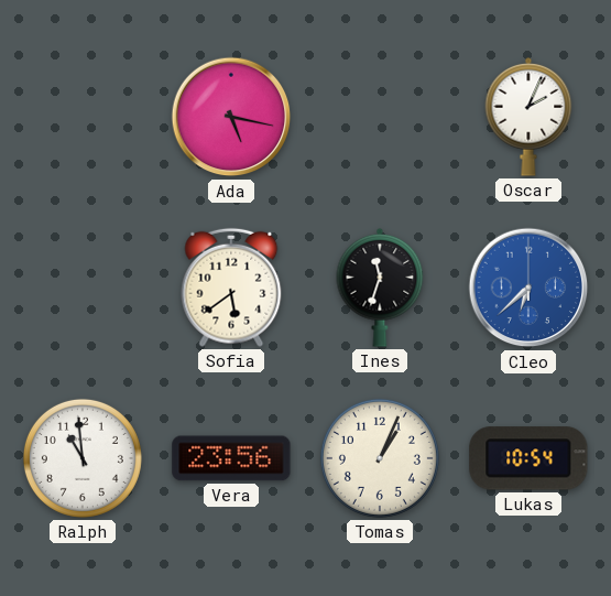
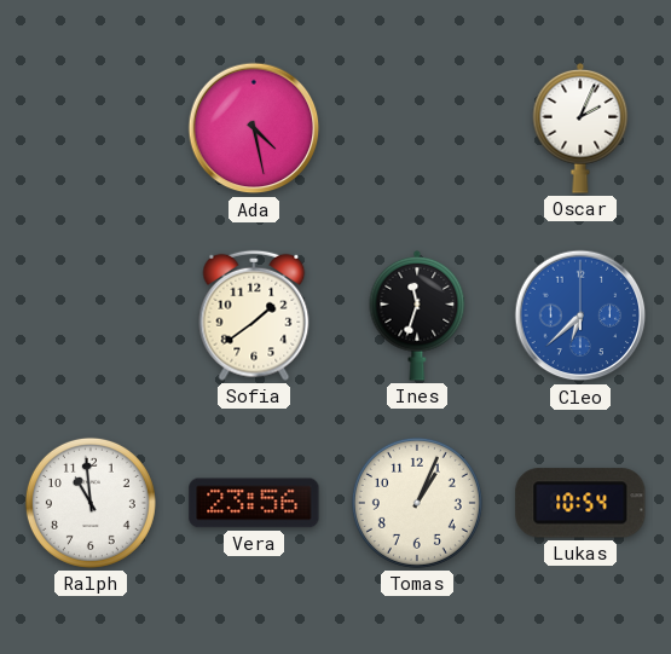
Ada: 5:17 -> 4:28
Sofia: 5:39 -> 1:39
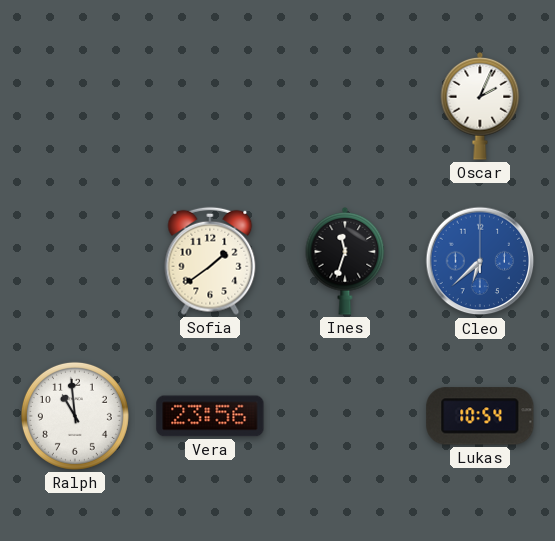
Ada: 4:28 -> none
Tomas: 1:04 -> none
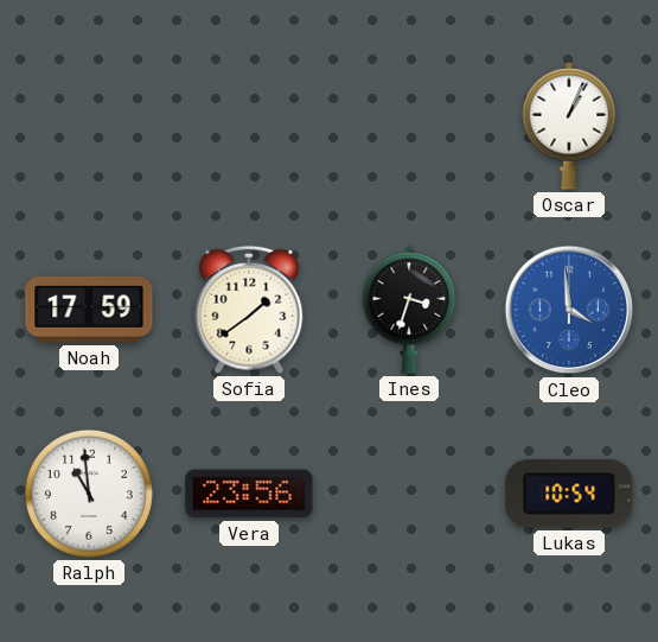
Oscar: 2:04 -> 1:04
Noah: none -> 17:59
Ines: 11:33 -> 3:33
Cleo: 6:38 -> 3:59
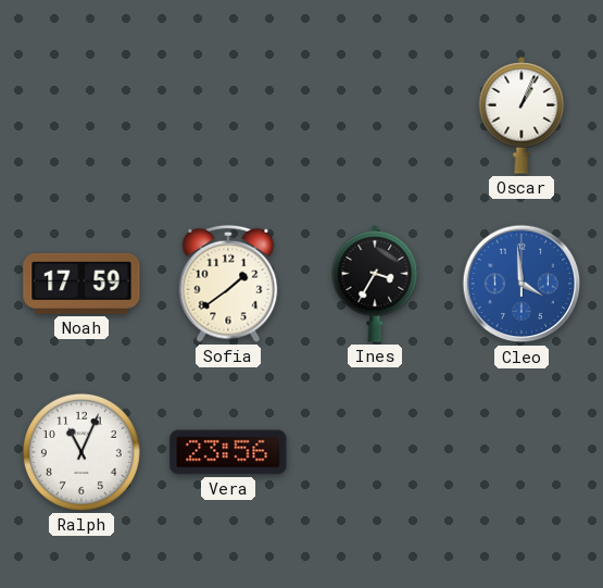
Ines: 3:33 -> 3:35
Ralph: 10:59 -> 11:04
Lukas: 10:54 -> none
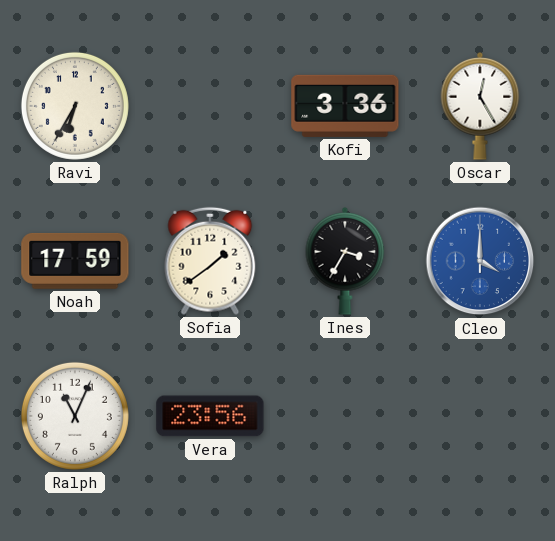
Ravi: none -> 6:35
Kofi: none -> 3:36
Oscar: 1:04 -> 12:25
Cleo: 3:59 -> 4:00
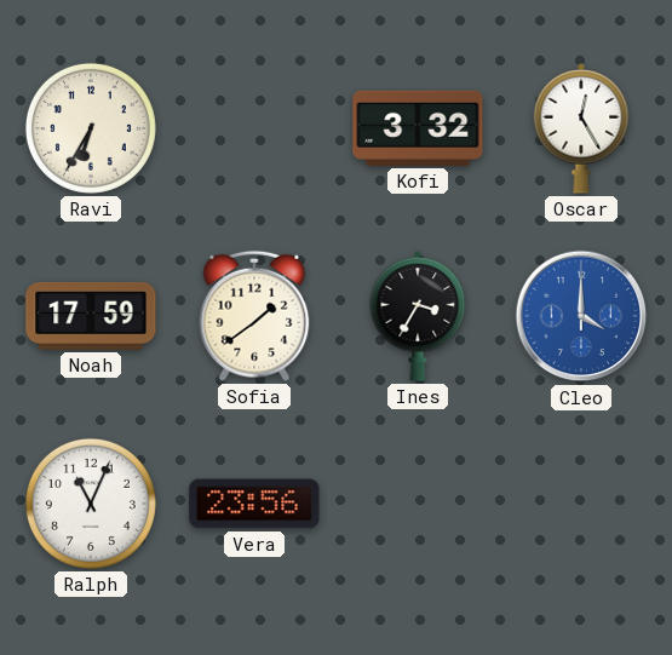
Kofi: 3:36 -> 3:32
